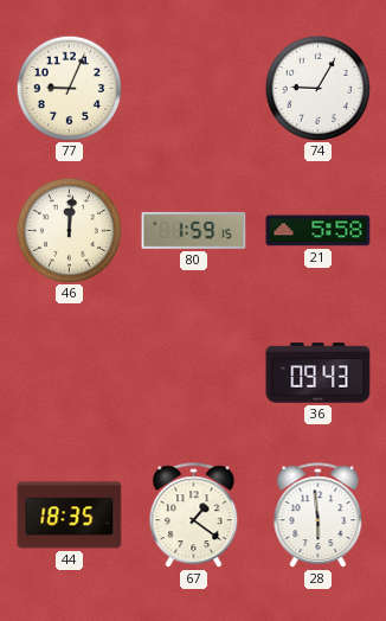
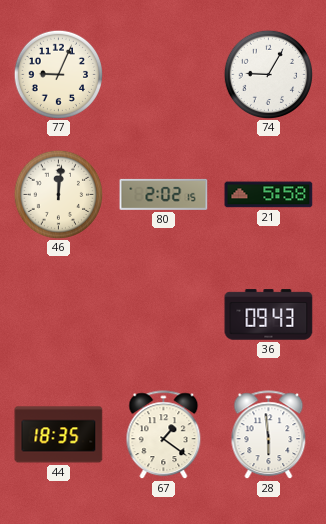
80: 1:59 -> 2:02
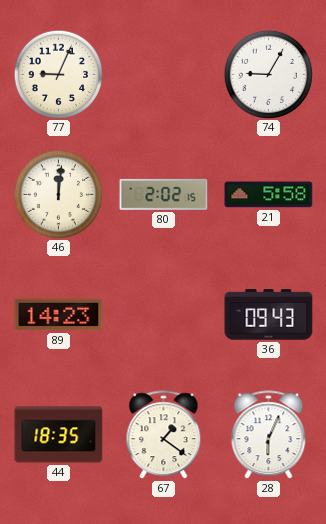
89: none -> 14:23
28: 5:59 -> 6:04
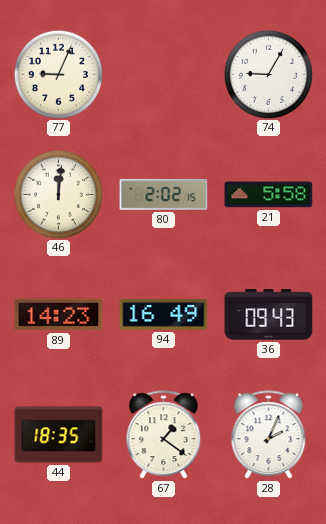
94: none -> 16:49
28: 6:04 -> 2:04
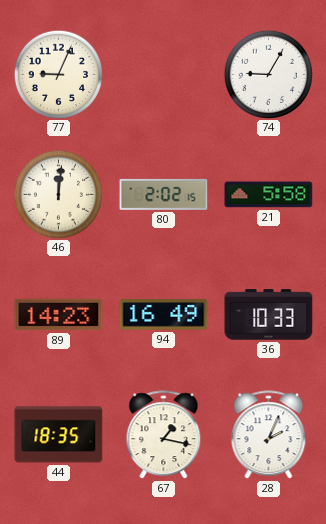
36: 09:43 -> 10:33
67: 1:21 -> 1:17
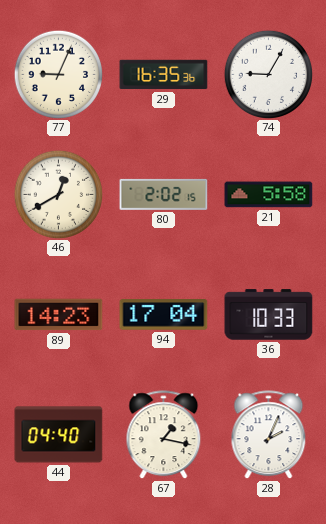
29: none -> 16:35
46: 12:01 -> 12:40
94: 16:49 -> 17:04
44: 18:35 -> 04:40
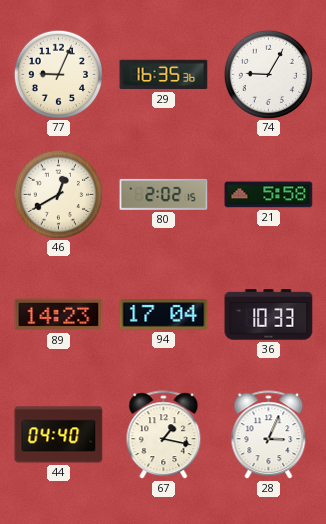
28: 2:04 -> 3:04
